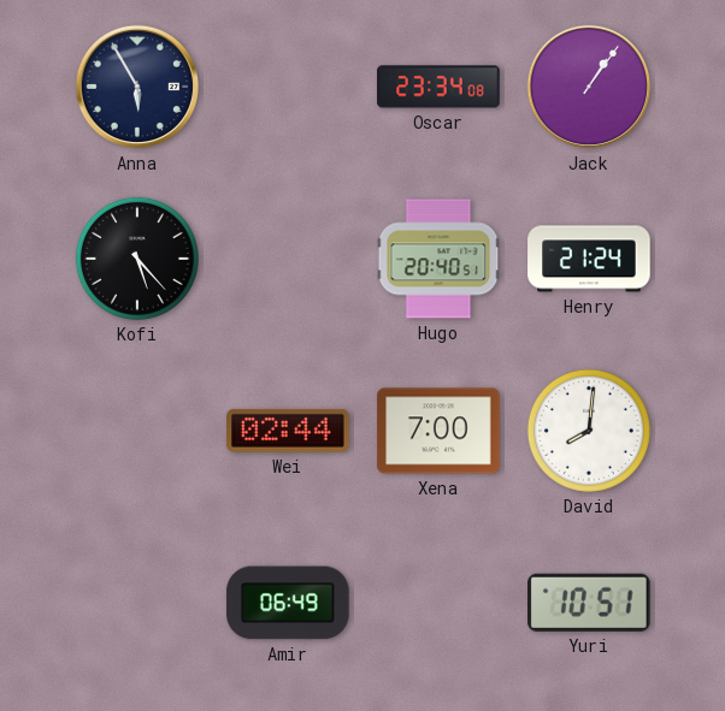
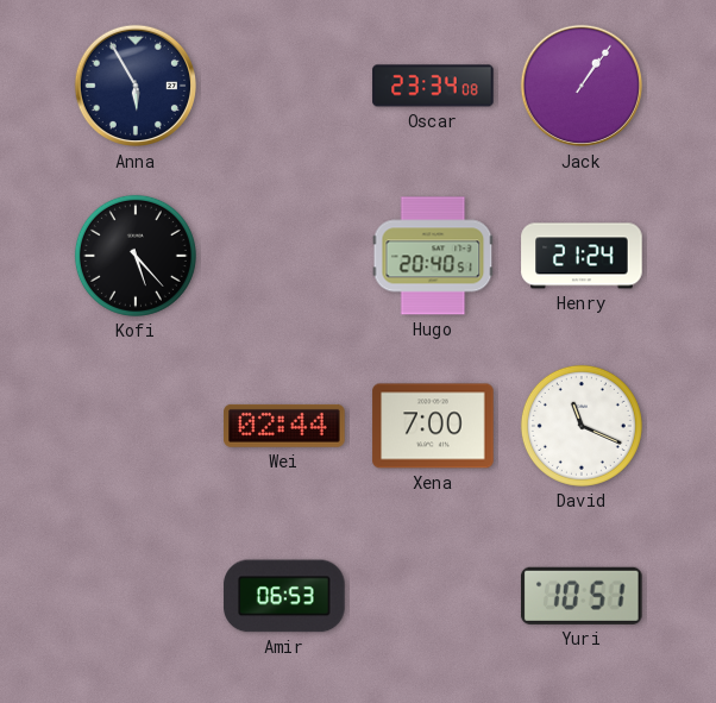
David: 8:01 -> 11:19
Amir: 06:49 -> 06:53
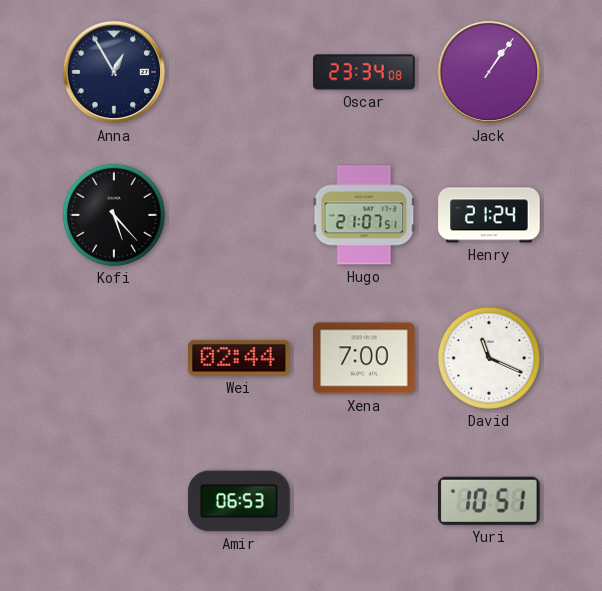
Anna: 5:55 -> 12:55
Hugo: 20:40 -> 21:07
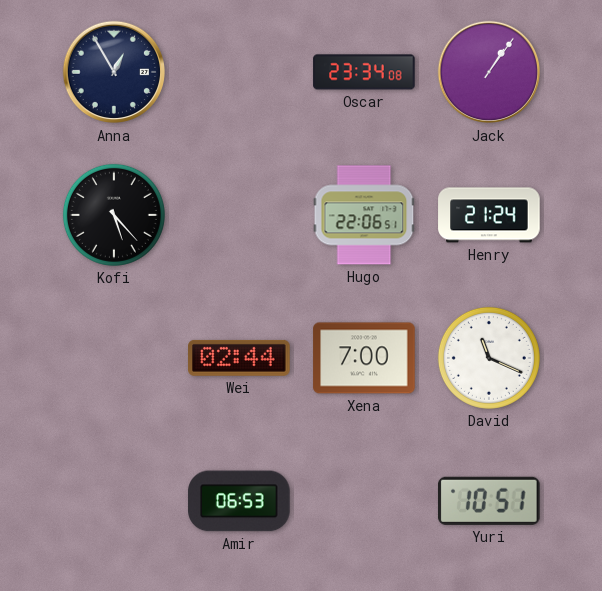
Hugo: 21:07 -> 22:06
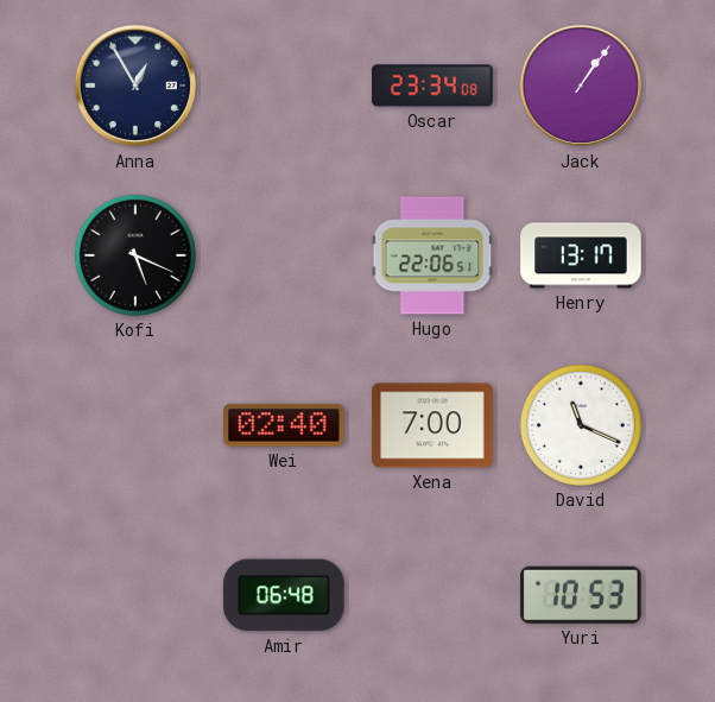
Kofi: 5:23 -> 5:19
Henry: 21:24 -> 13:17
Wei: 02:44 -> 02:40
Amir: 06:53 -> 06:48
Yuri: 10:51 -> 10:53
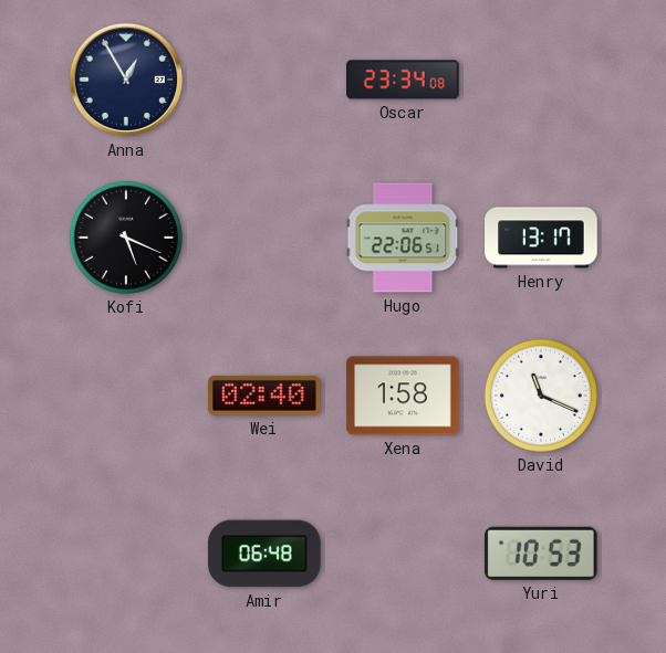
Jack: 1:06 -> none
Xena: 7:00 -> 1:58
